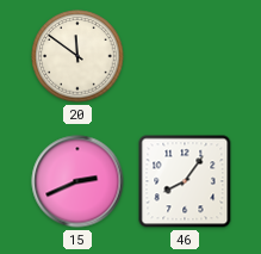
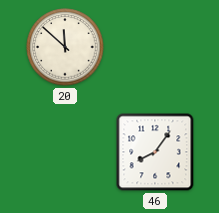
20: 11:51 -> 11:52
15: 2:41 -> none
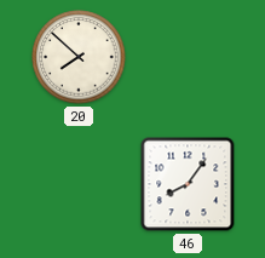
20: 11:52 -> 7:52
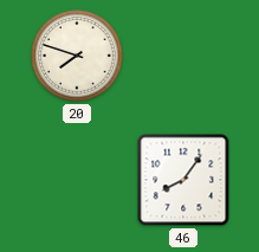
20: 7:52 -> 7:48
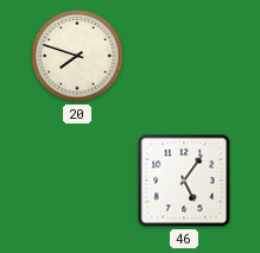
46: 8:06 -> 5:06
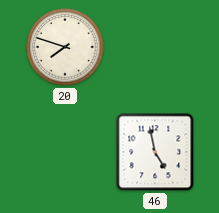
46: 5:06 -> 4:58
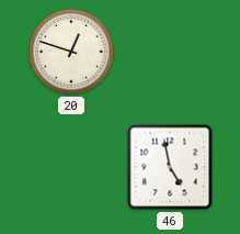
20: 7:48 -> 12:48
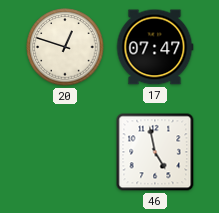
17: none -> 07:47
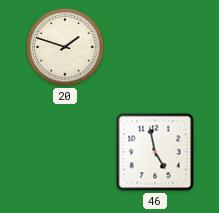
20: 12:48 -> 1:48
17: 07:47 -> none
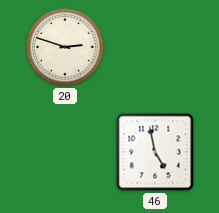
20: 1:48 -> 2:48
